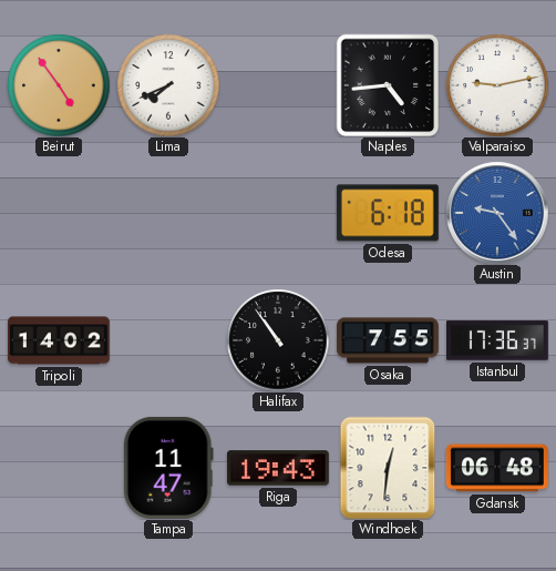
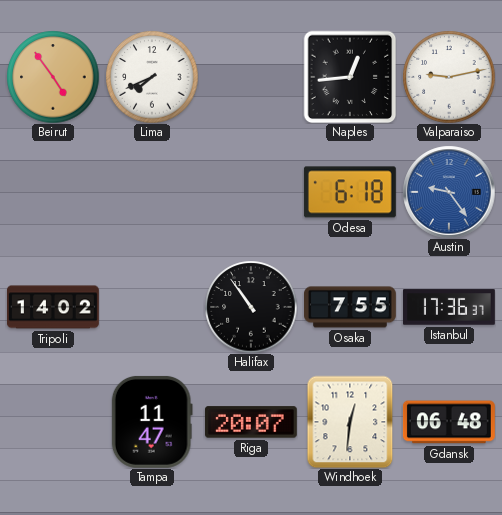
Naples: 4:44 -> 12:44
Riga: 19:43 -> 20:07
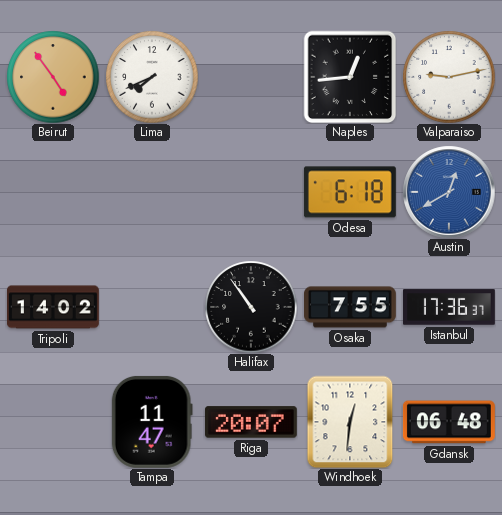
Austin: 9:24 -> 12:40
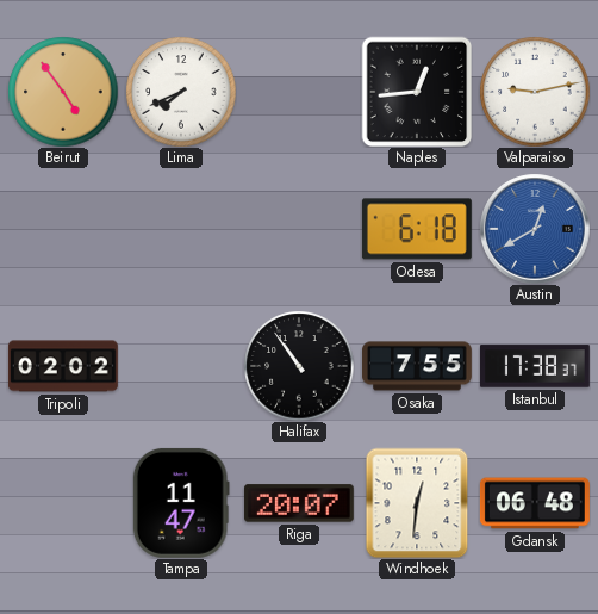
Tripoli: 14:02 -> 02:02
Istanbul: 17:36 -> 17:38
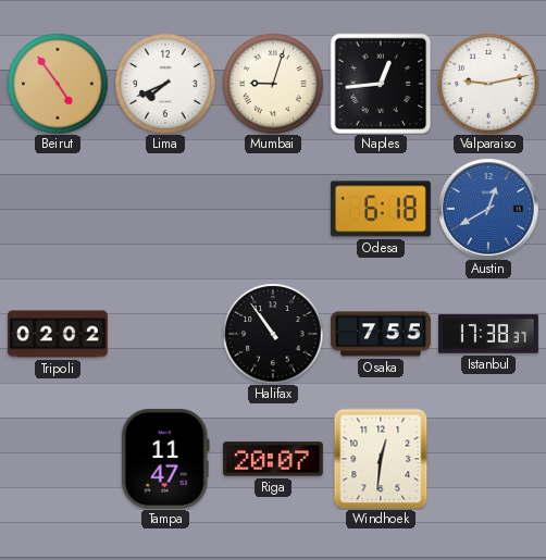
Mumbai: none -> 9:03
Gdansk: 06:48 -> none
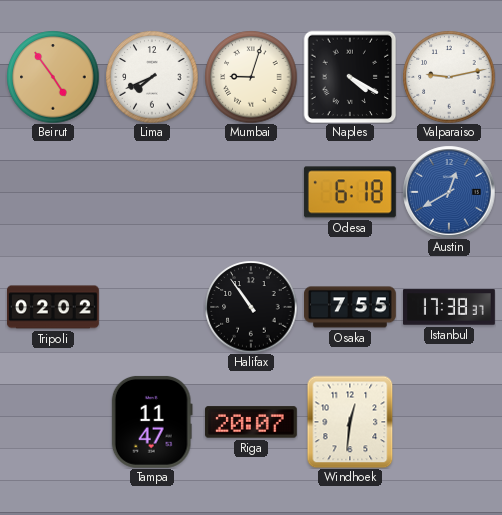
Naples: 12:44 -> 4:20
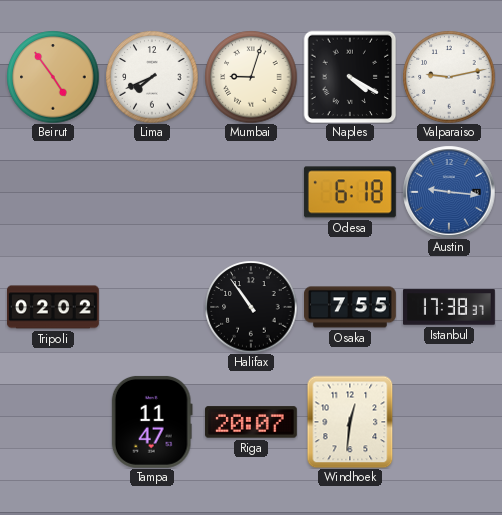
Austin: 12:40 -> 9:16
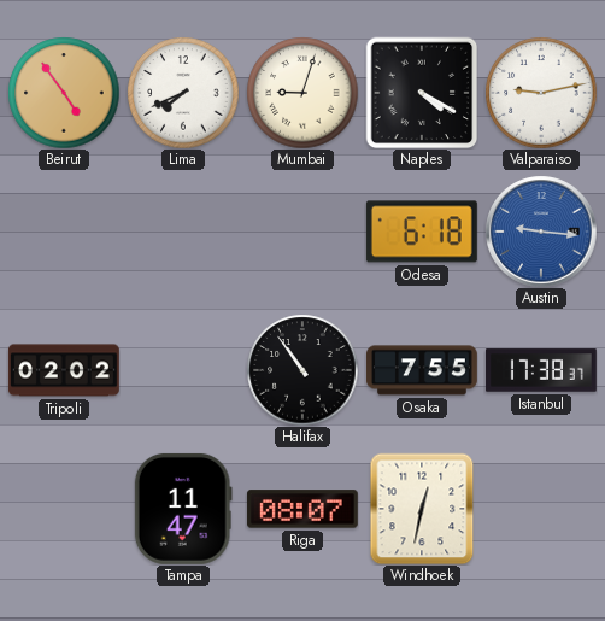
Riga: 20:07 -> 08:07
Windhoek: 12:31 -> 12:32
